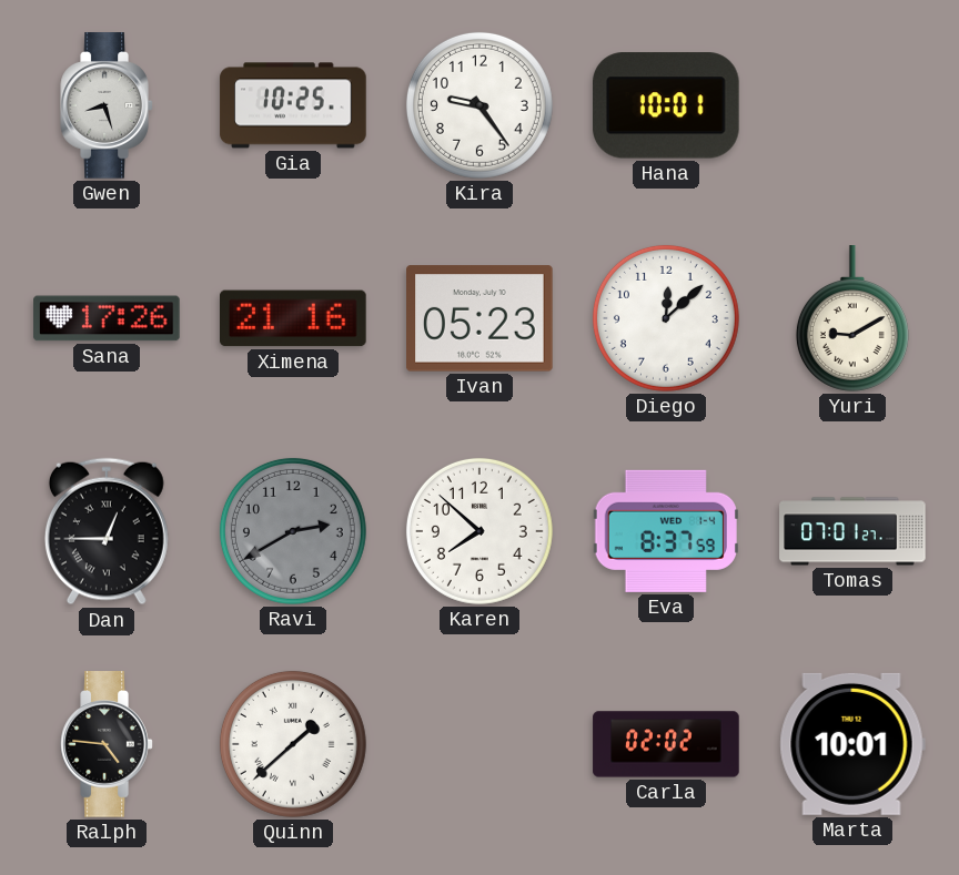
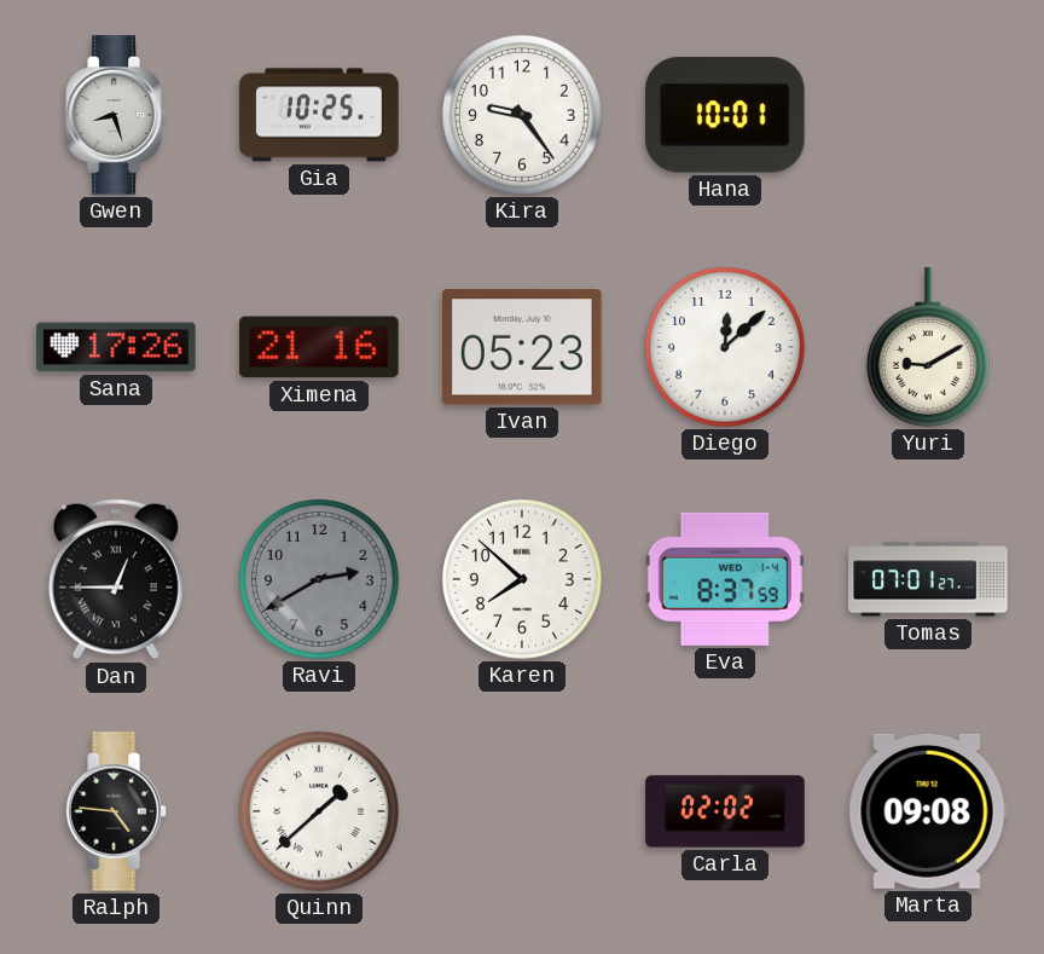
Marta: 10:01 -> 09:08
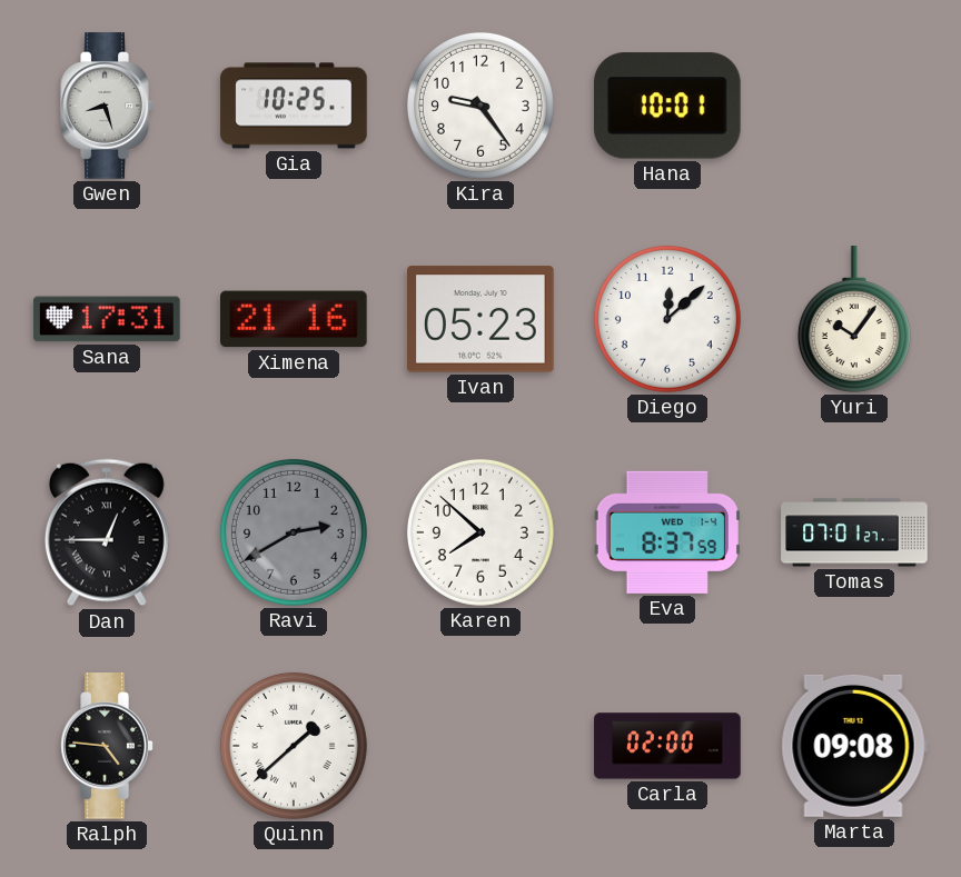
Sana: 17:26 -> 17:31
Yuri: 9:10 -> 10:06
Carla: 02:02 -> 02:00
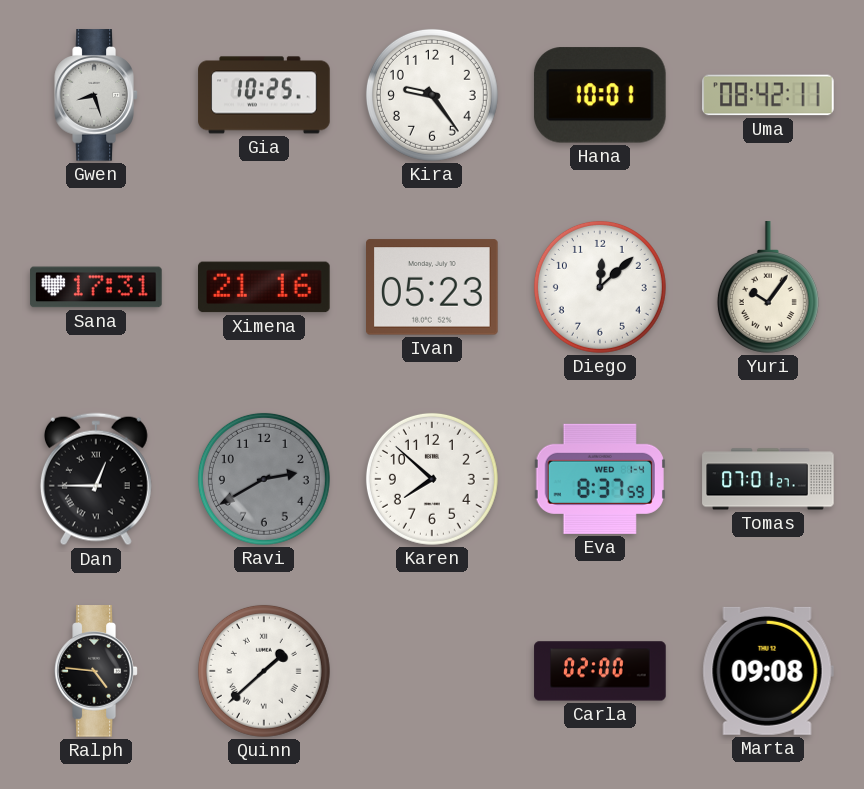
Uma: none -> 08:42
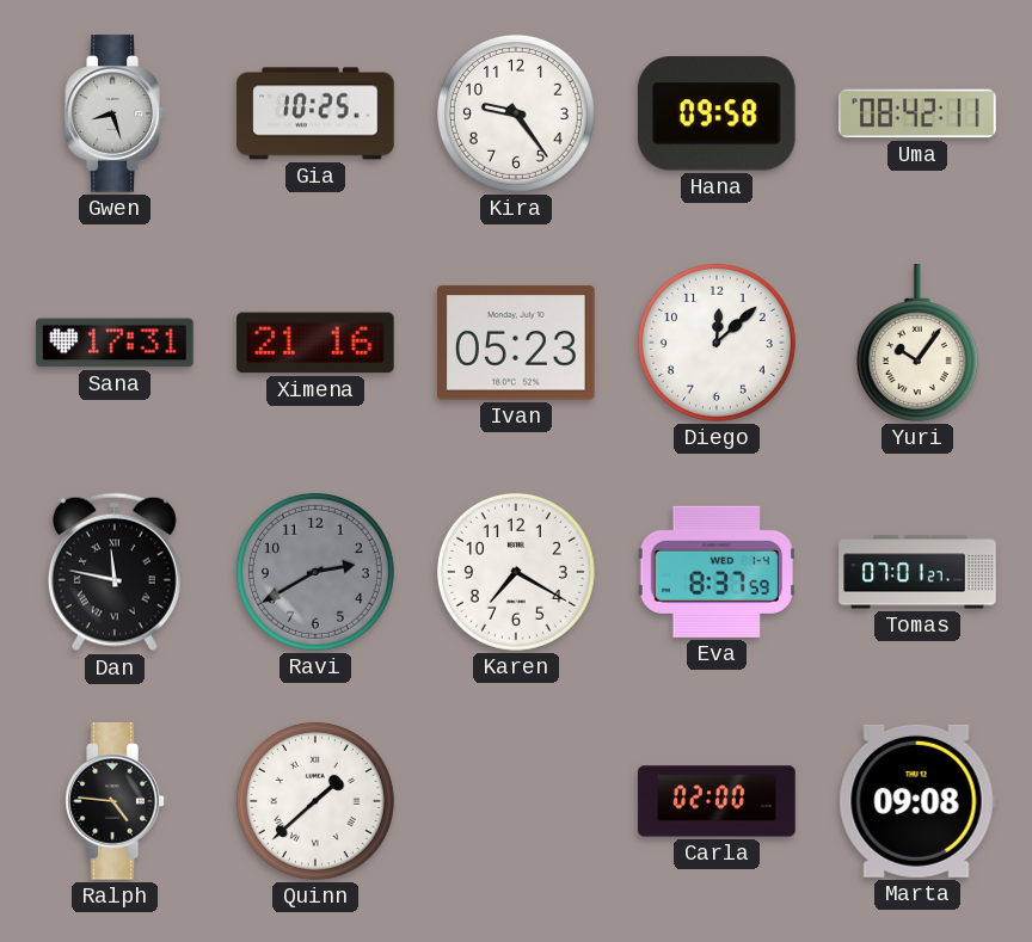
Hana: 10:01 -> 09:58
Dan: 12:45 -> 11:47
Karen: 7:52 -> 7:20
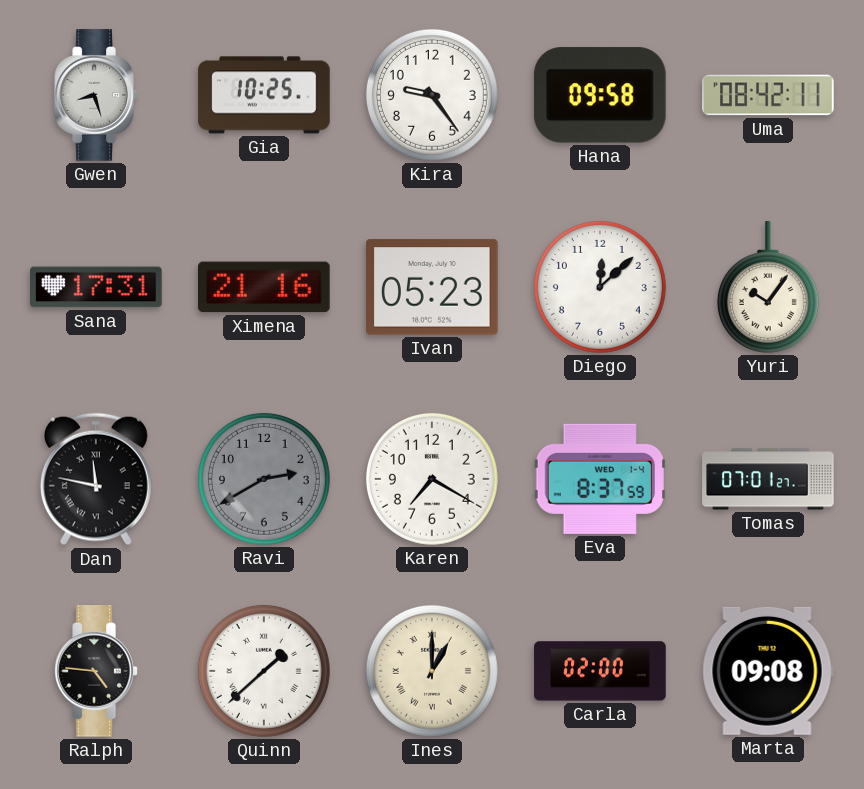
Ines: none -> 1:00
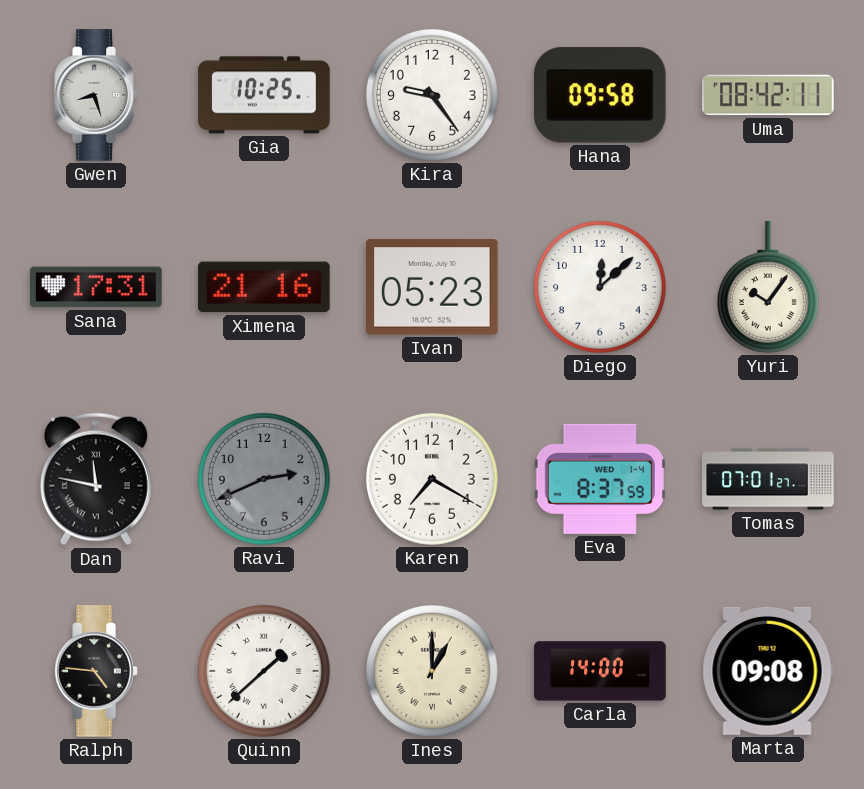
Ravi: 2:40 -> 2:41
Carla: 02:00 -> 14:00
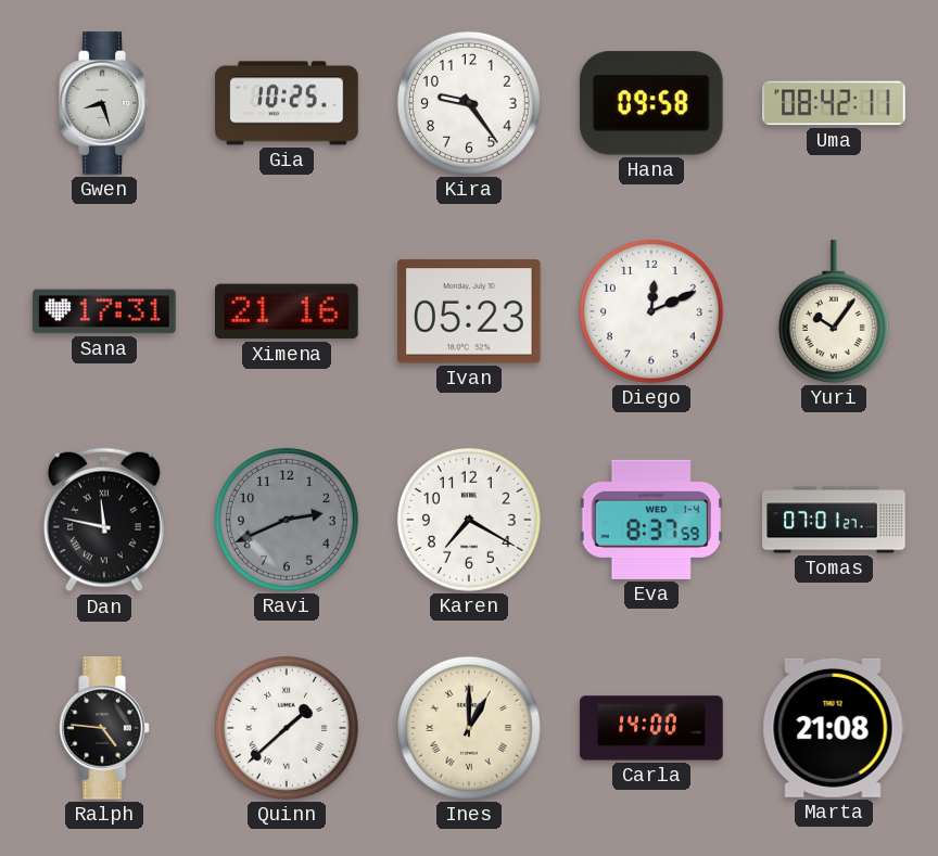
Diego: 12:08 -> 12:11
Marta: 09:08 -> 21:08
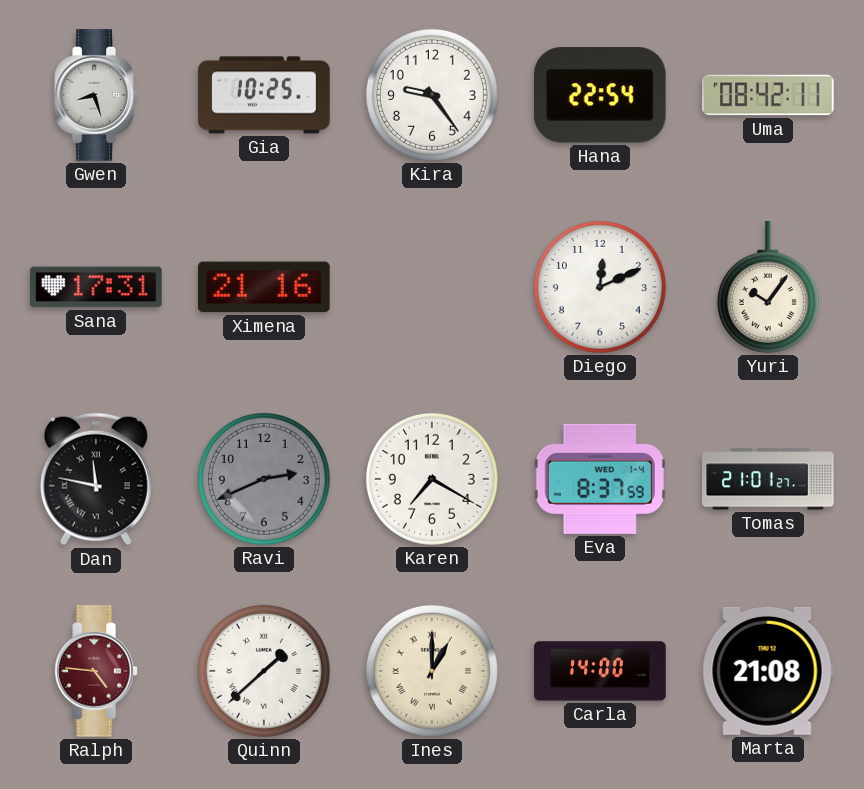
Hana: 09:58 -> 22:54
Ivan: 05:23 -> none
Tomas: 07:01 -> 21:01
Ralph dial: black -> burgundy
